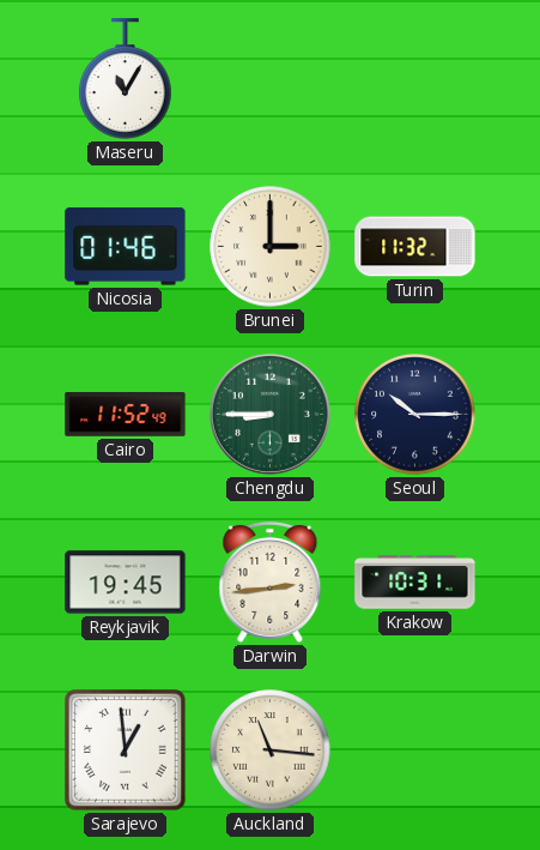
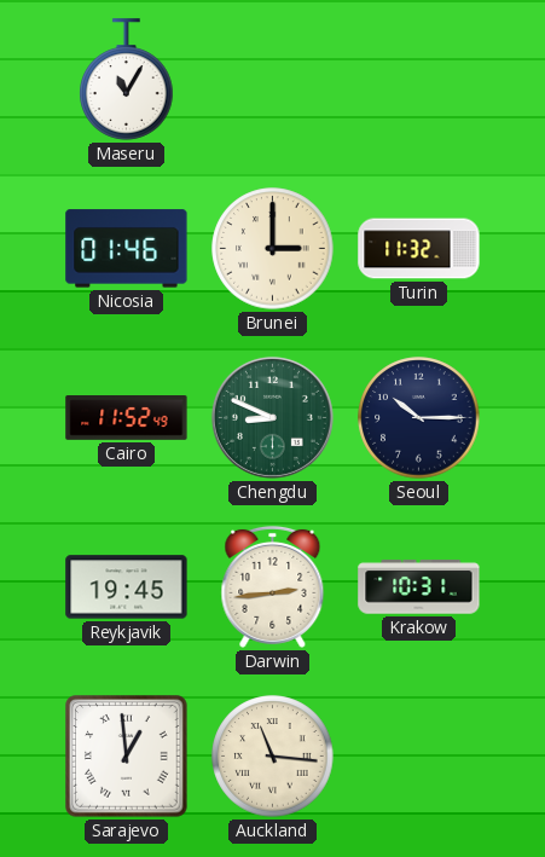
Chengdu: 8:45 -> 8:49
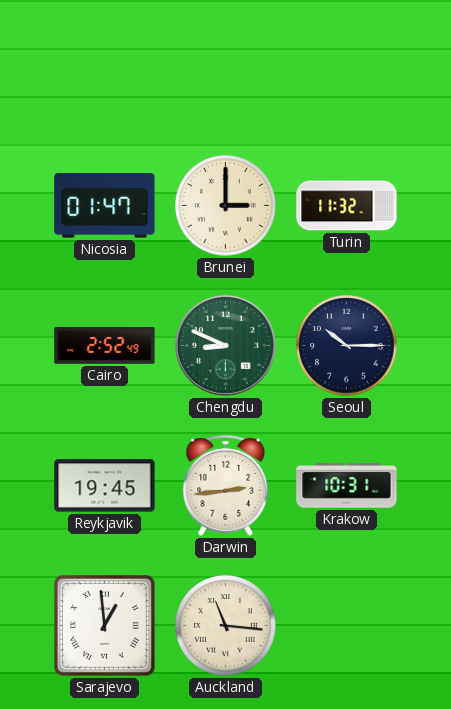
Maseru: 11:05 -> none
Nicosia: 01:46 -> 01:47
Cairo: 11:52 -> 2:52
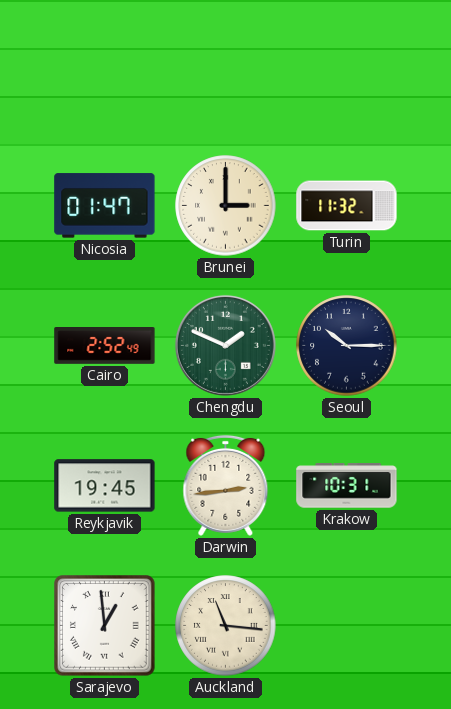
Chengdu: 8:49 -> 1:49
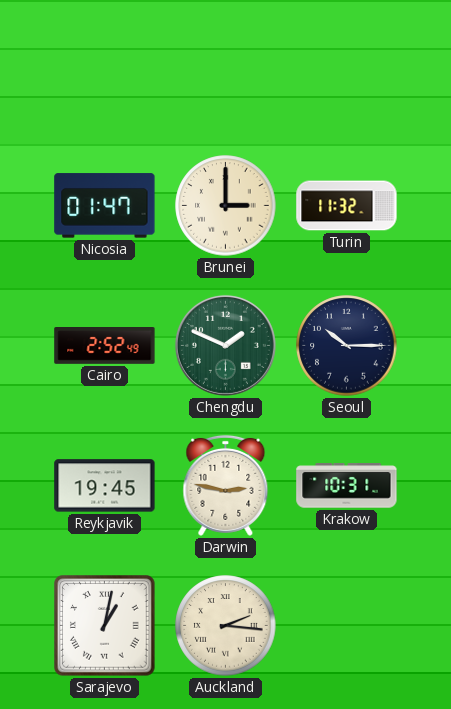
Darwin: 2:44 -> 2:47
Sarajevo: 12:59 -> 1:02
Auckland: 11:16 -> 2:16
